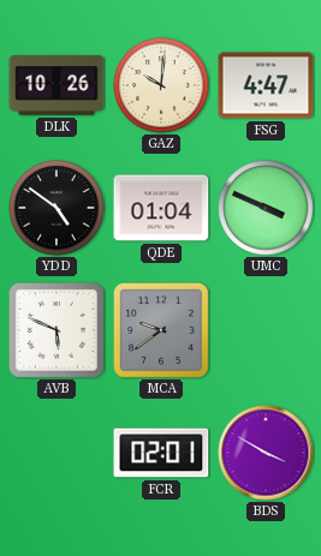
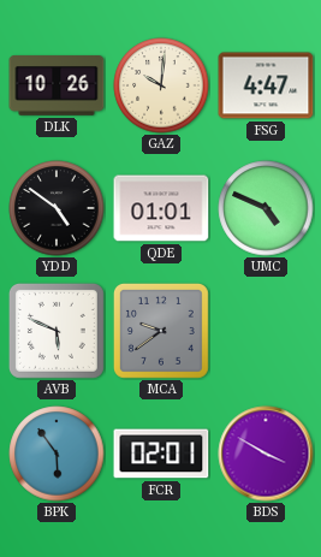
QDE: 01:04 -> 01:01
UMC: 3:49 -> 4:49
BPK: none -> 5:54
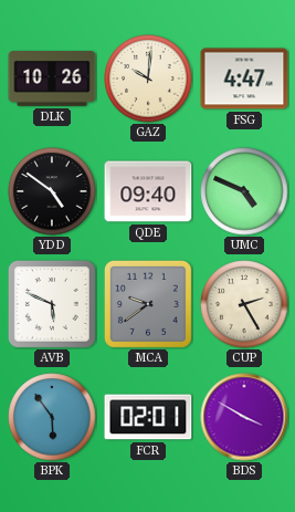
QDE: 01:01 -> 09:40
CUP: none -> 2:25
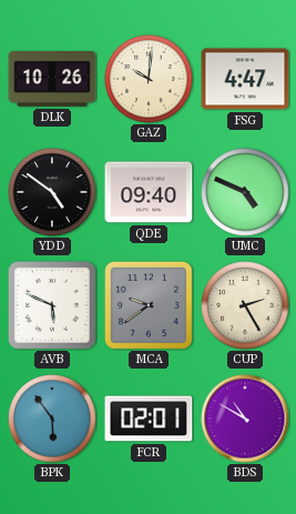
BDS: 3:50 -> 10:50
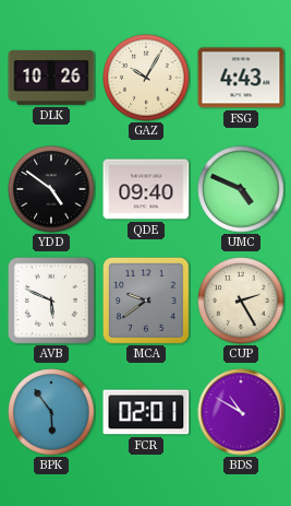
GAZ: 10:01 -> 10:05
FSG: 4:47 -> 4:43
